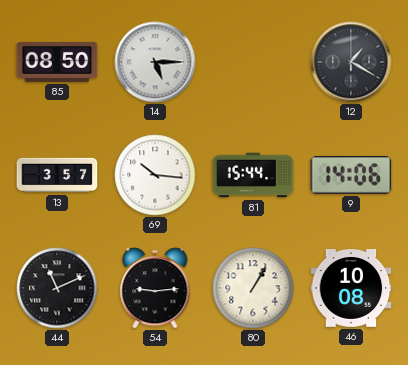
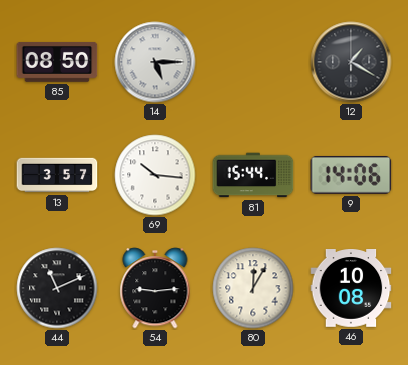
80: 1:05 -> 12:05
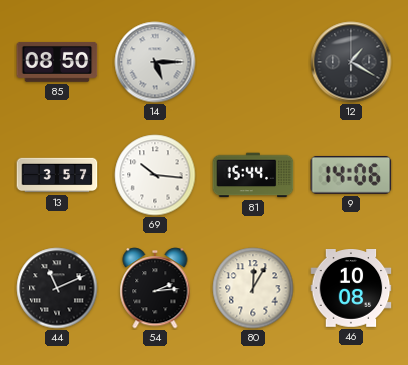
54: 9:14 -> 2:14
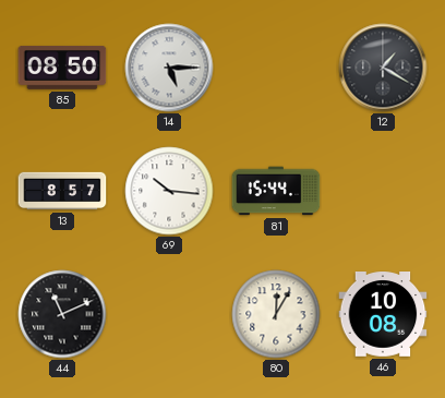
13: 3:57 -> 8:57
9: 14:06 -> none
54: 2:14 -> none
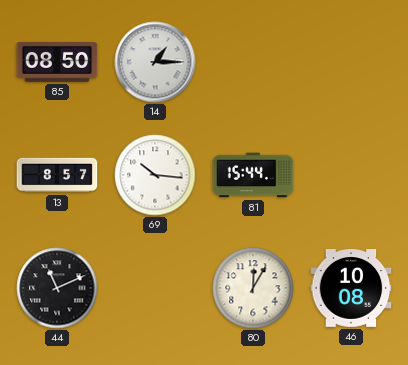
14: 5:15 -> 1:15
12: 1:20 -> none
